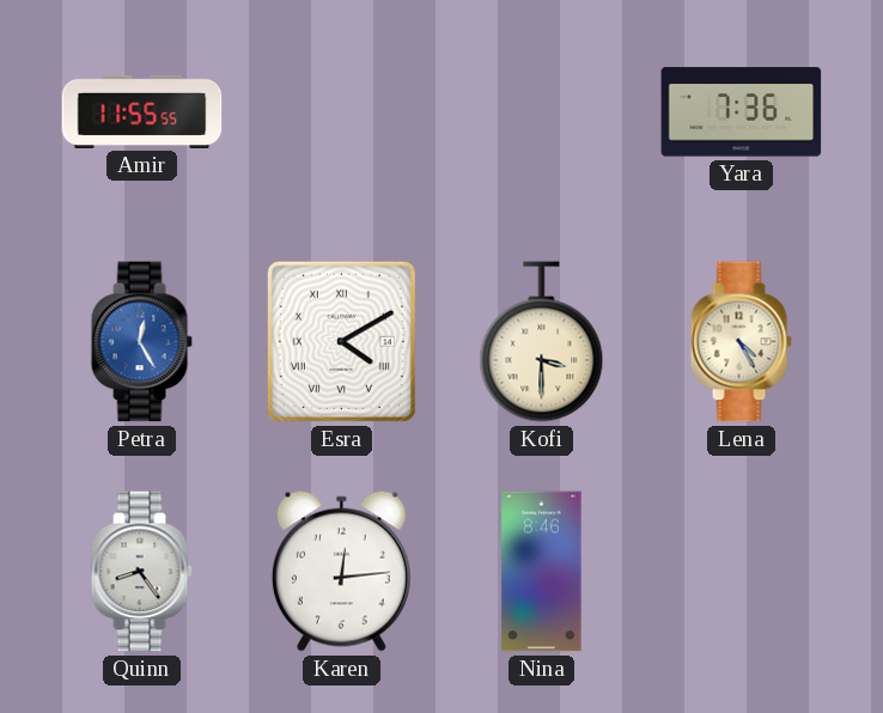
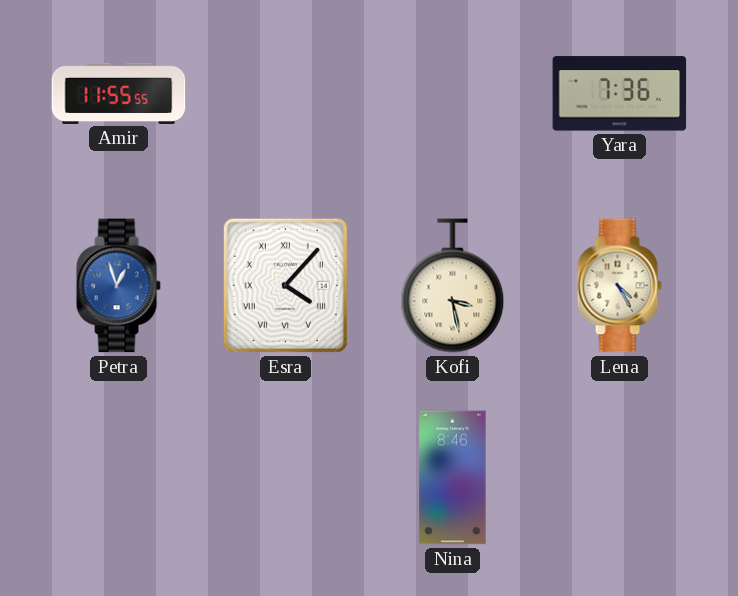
Petra: 12:25 -> 12:57
Esra: 4:10 -> 4:07
Kofi: 3:30 -> 3:28
Quinn: 8:24 -> none
Karen: 12:14 -> none
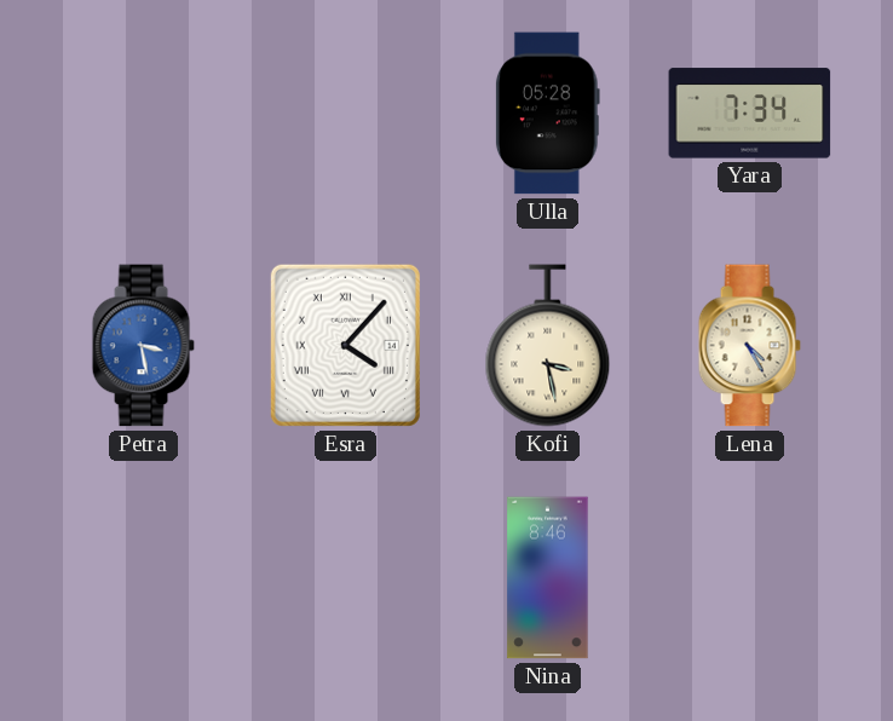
Amir: 11:55 -> none
Ulla: none -> 05:28
Yara: 7:36 -> 7:34
Petra: 12:57 -> 3:28
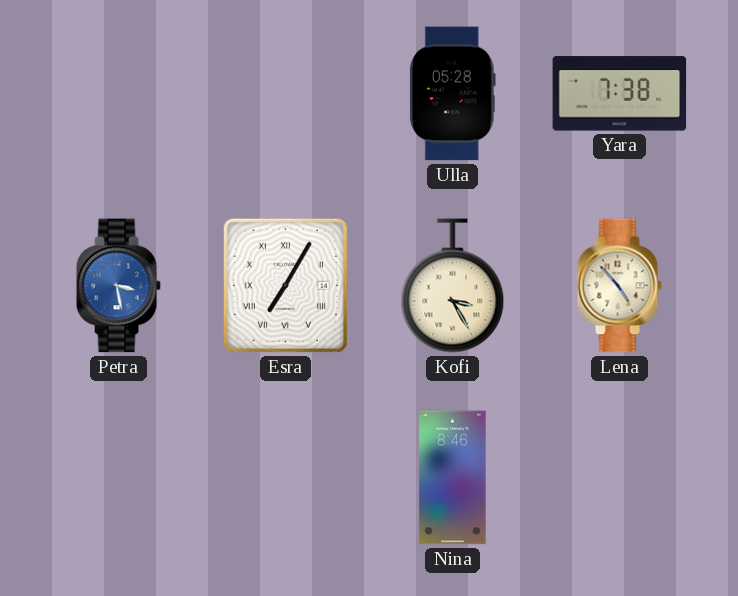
Yara: 7:34 -> 7:38
Esra: 4:07 -> 7:05
Kofi: 3:28 -> 3:25
Lena: 4:25 -> 4:53
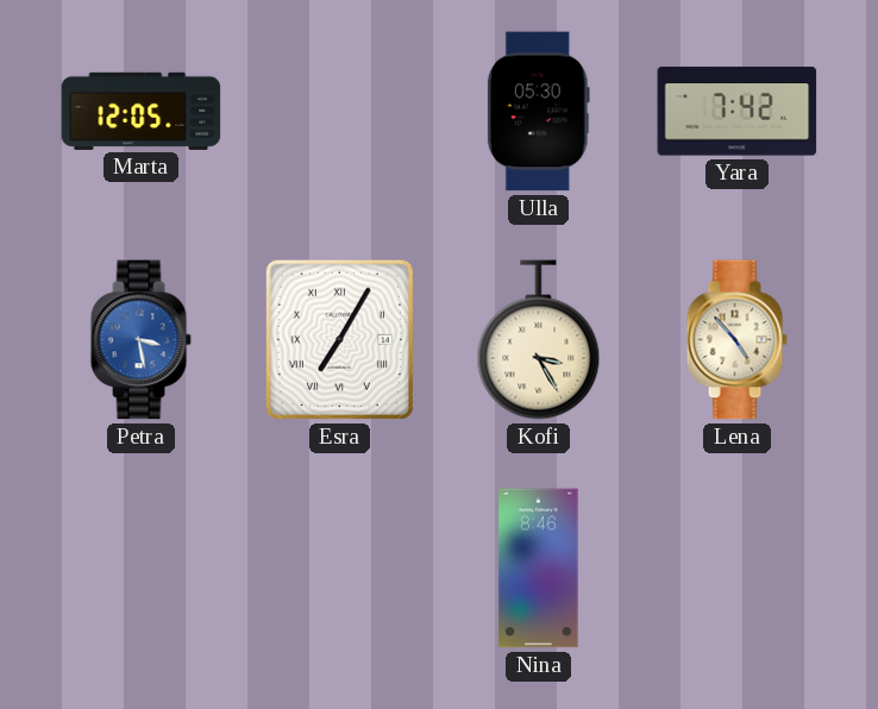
Marta: none -> 12:05
Ulla: 05:28 -> 05:30
Yara: 7:38 -> 7:42
